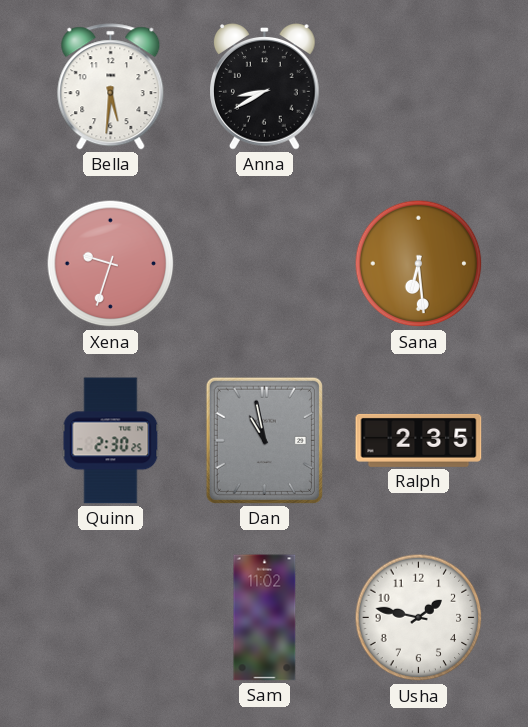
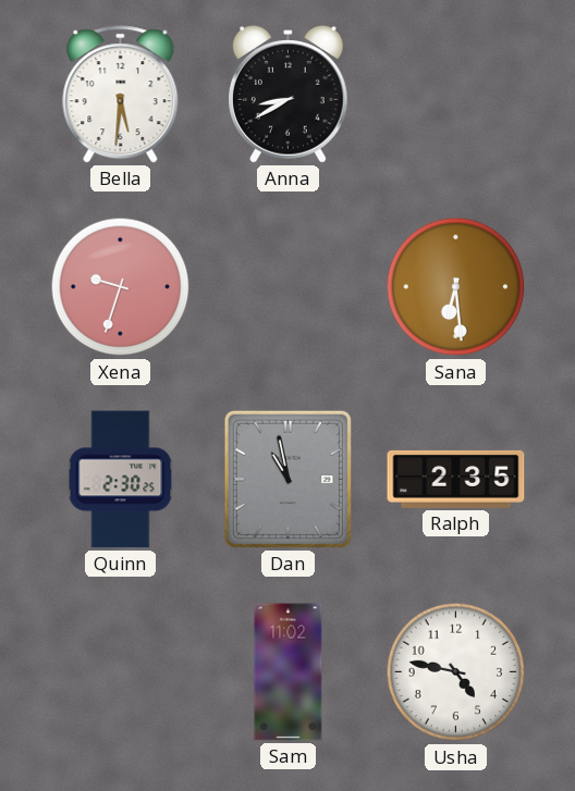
Usha: 1:47 -> 4:47
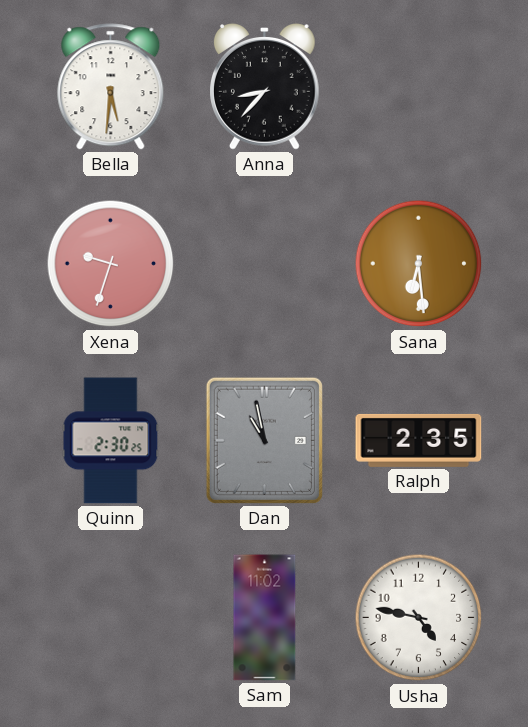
Anna: 8:40 -> 8:37
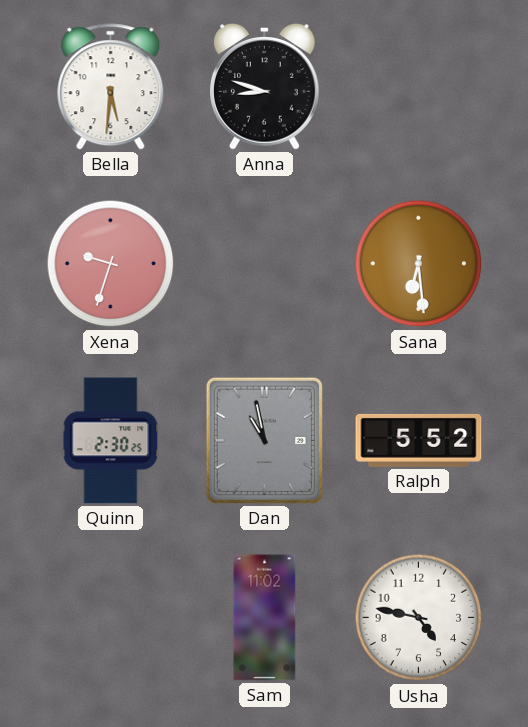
Anna: 8:37 -> 8:48
Ralph: 2:35 -> 5:52
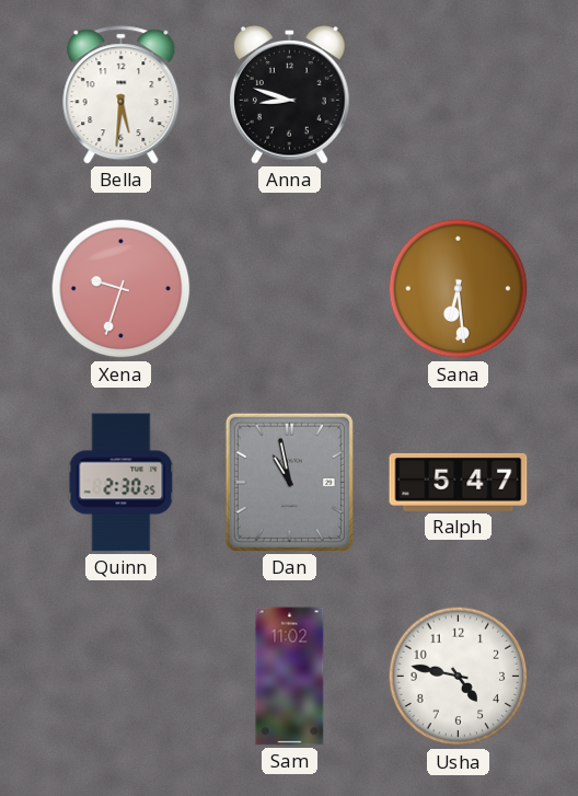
Ralph: 5:52 -> 5:47
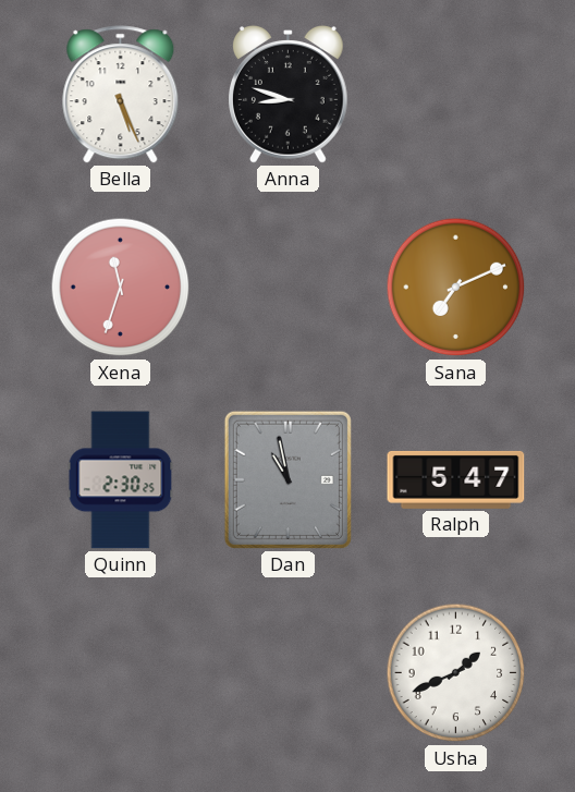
Bella: 5:31 -> 5:26
Xena: 9:33 -> 11:33
Sana: 6:29 -> 7:11
Sam: 11:02 -> none
Usha: 4:47 -> 1:41
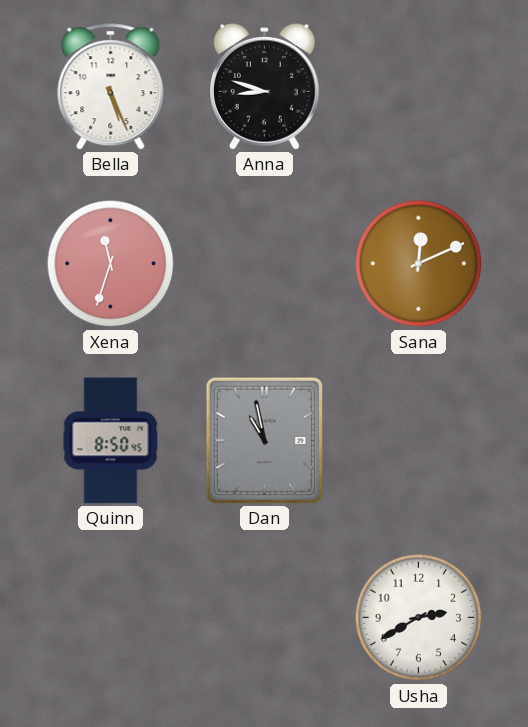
Sana: 7:11 -> 12:11
Quinn: 2:30 -> 8:50
Ralph: 5:47 -> none
Usha: 1:41 -> 2:40
